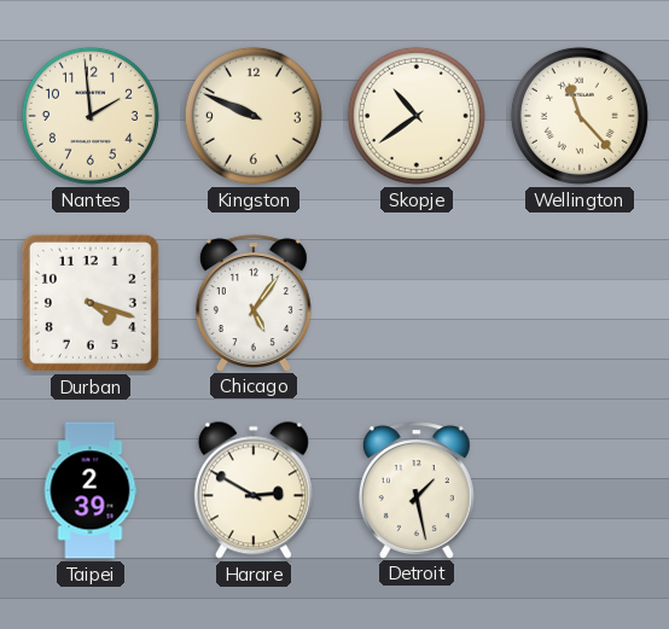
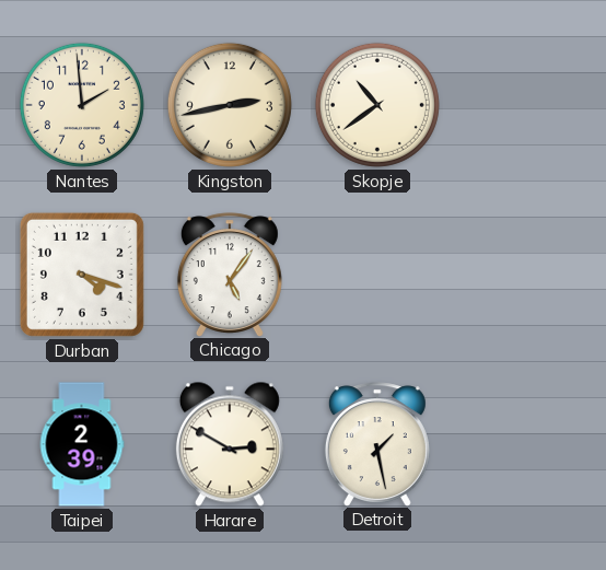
Kingston: 9:49 -> 2:43
Wellington: 11:23 -> none
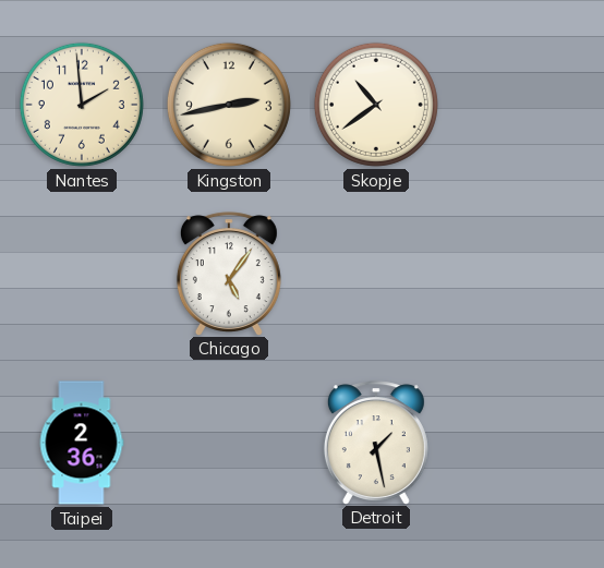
Durban: 4:18 -> none
Taipei: 2:39 -> 2:36
Harare: 2:50 -> none
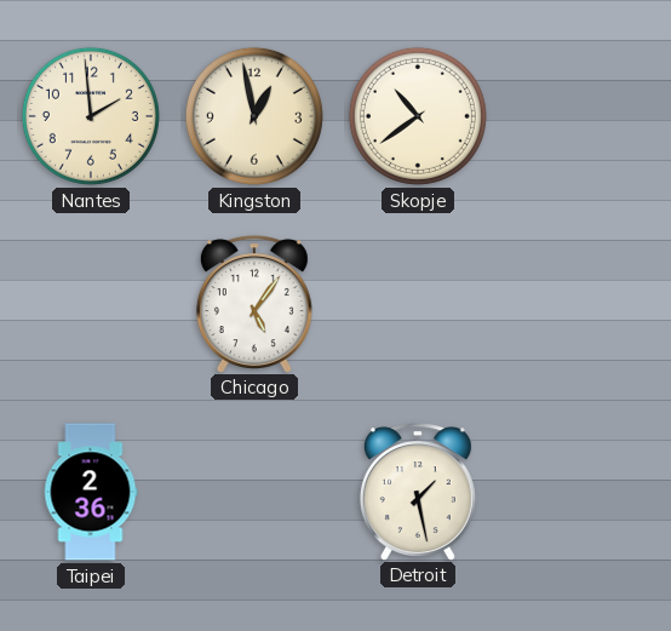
Kingston: 2:43 -> 12:58
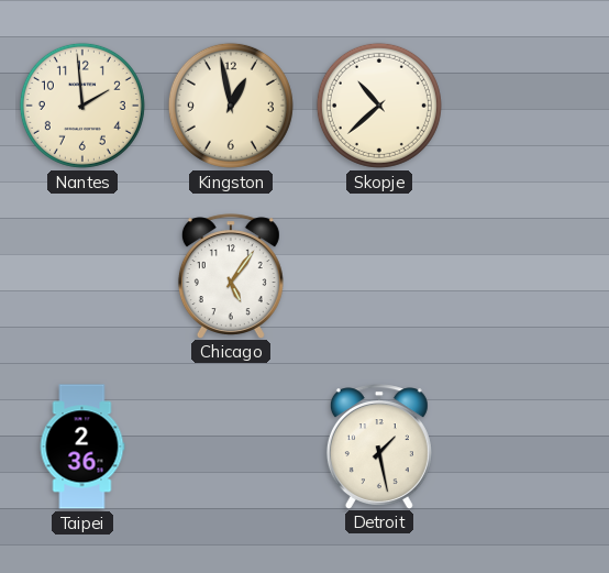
Skopje: 10:39 -> 10:38
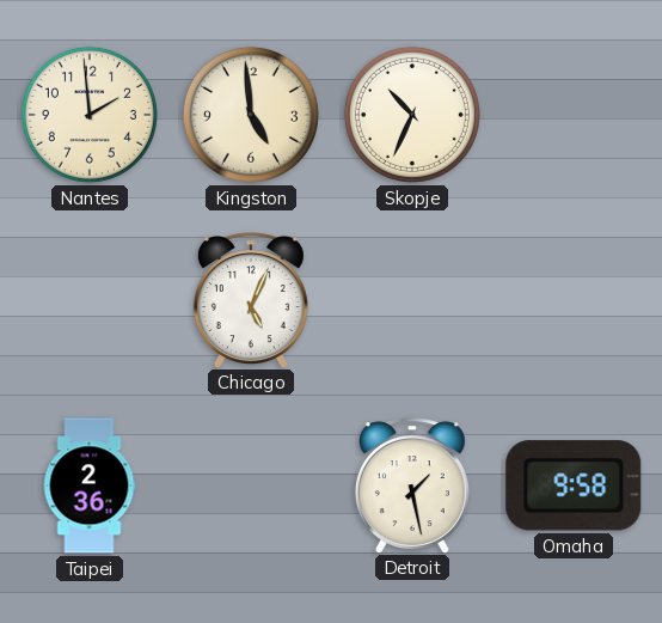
Kingston: 12:58 -> 4:59
Skopje: 10:38 -> 10:34
Chicago: 5:06 -> 5:04
Omaha: none -> 9:58
